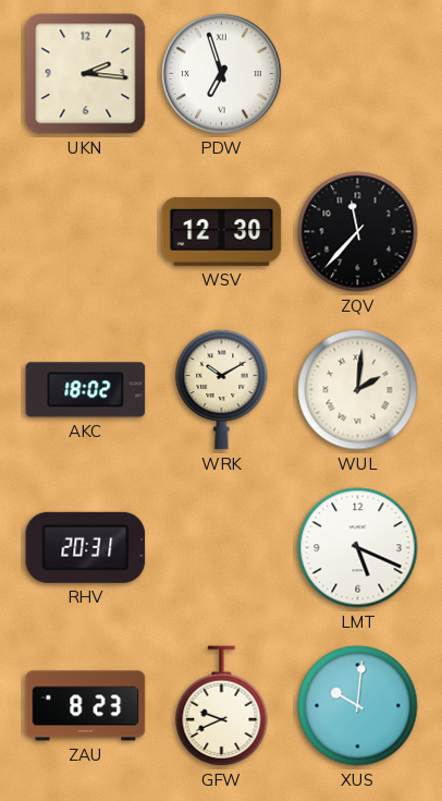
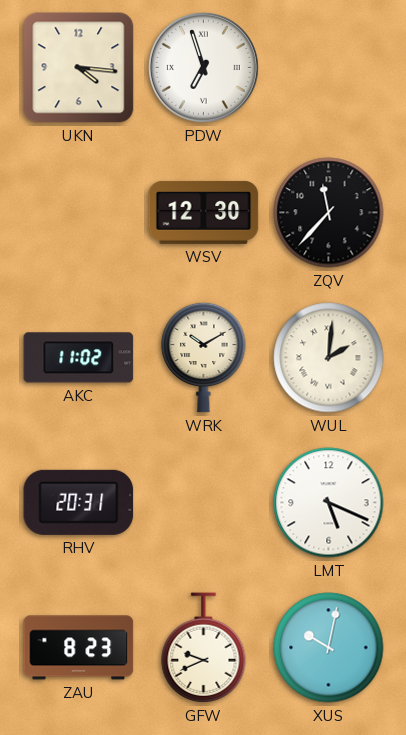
UKN: 2:16 -> 4:16
AKC: 18:02 -> 11:02
XUS: 10:01 -> 10:02
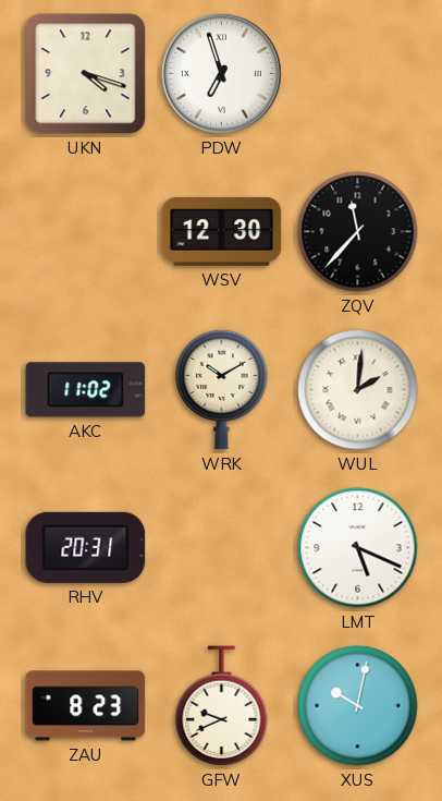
UKN: 4:16 -> 4:18
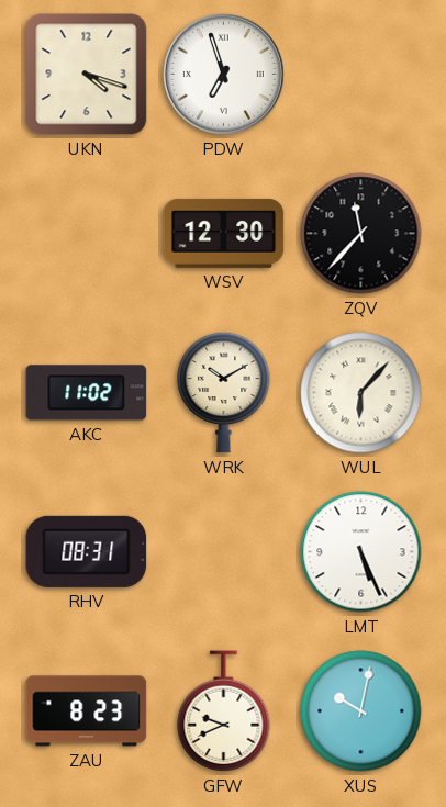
WUL: 2:01 -> 6:07
RHV: 20:31 -> 08:31
LMT: 5:19 -> 5:26
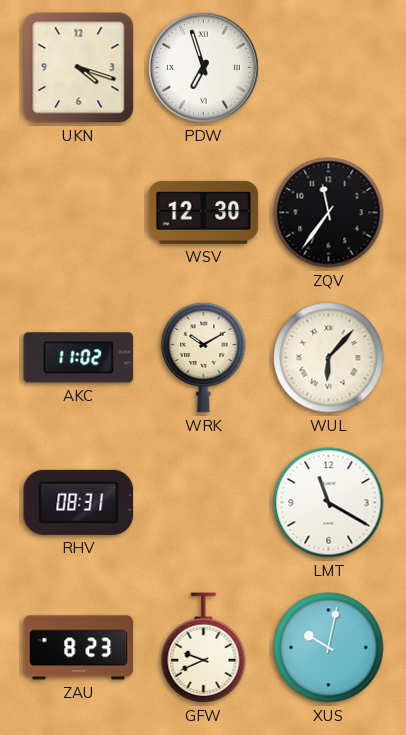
ZQV: 11:37 -> 11:36
LMT: 5:26 -> 11:20
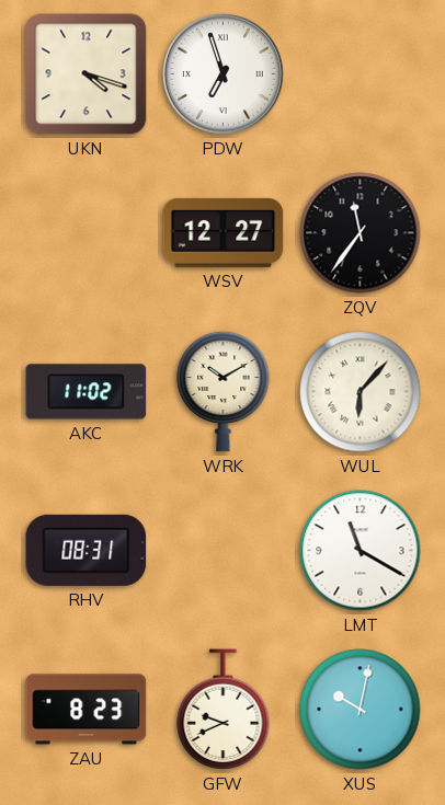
WSV: 12:30 -> 12:27
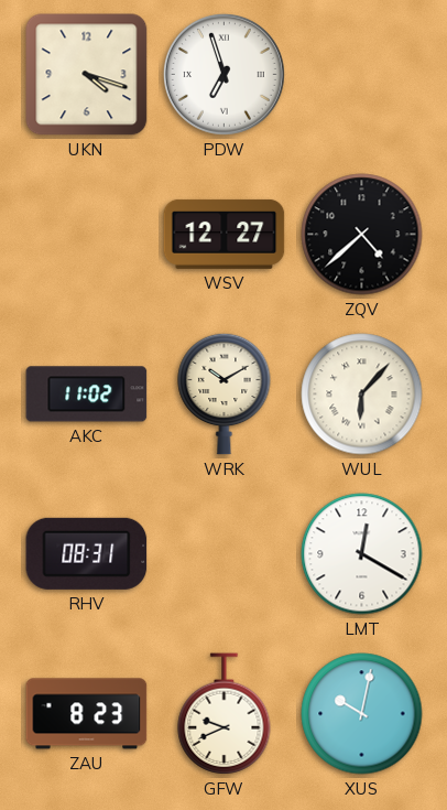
ZQV: 11:36 -> 4:38
LMT: 11:20 -> 12:20
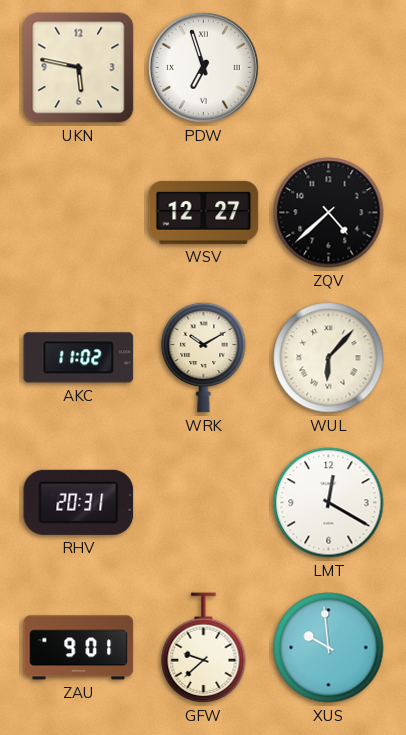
UKN: 4:18 -> 5:47
RHV: 08:31 -> 20:31
ZAU: 8:23 -> 9:01
GFW: 9:41 -> 9:38
XUS: 10:02 -> 9:59
